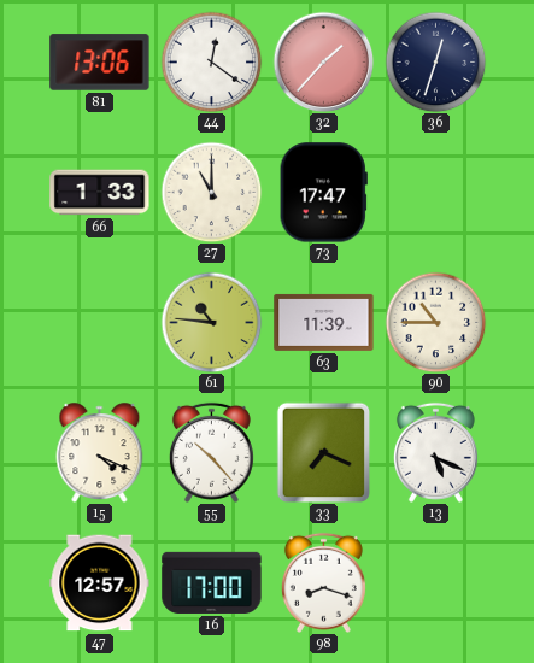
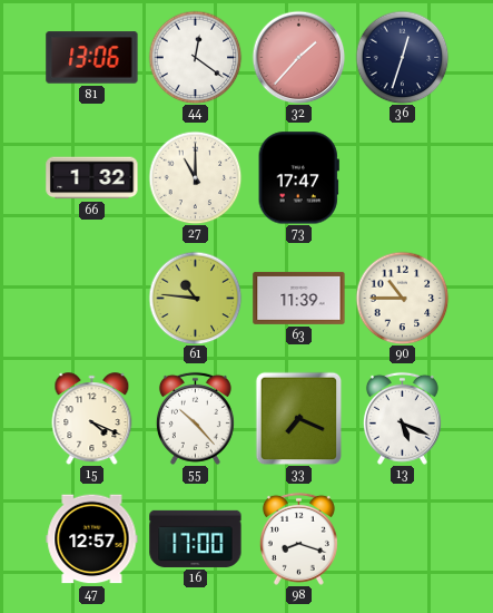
66: 1:33 -> 1:32
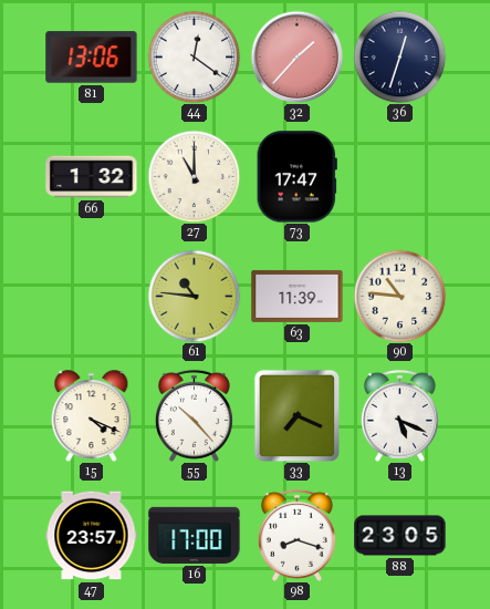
90: 10:45 -> 10:46
47: 12:57 -> 23:57
88: none -> 23:05
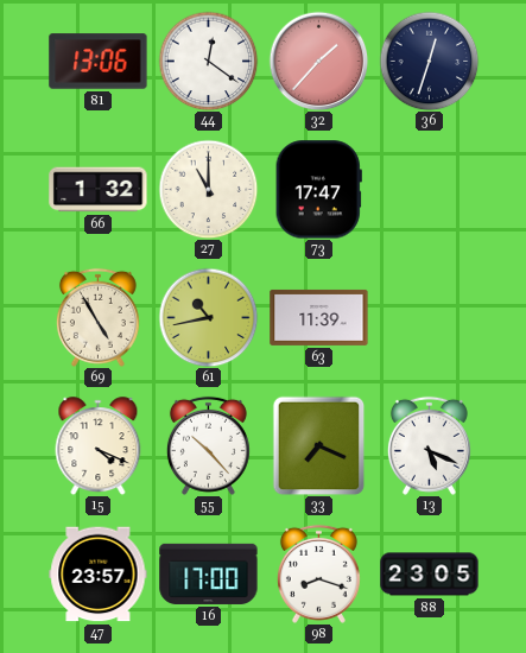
69: none -> 4:55
61: 10:46 -> 10:43
90: 10:46 -> none
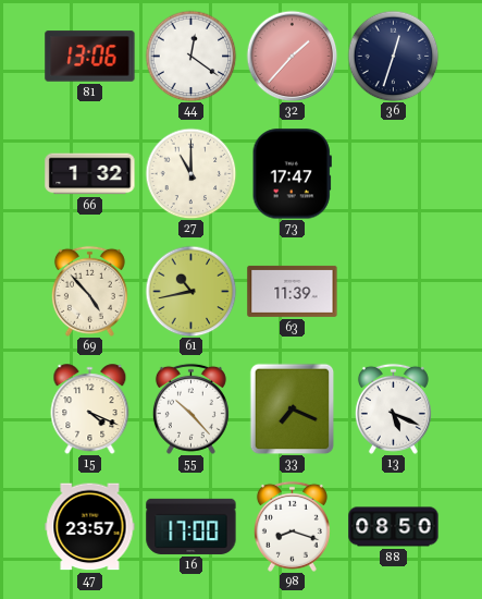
69: 4:55 -> 4:53
88: 23:05 -> 08:50
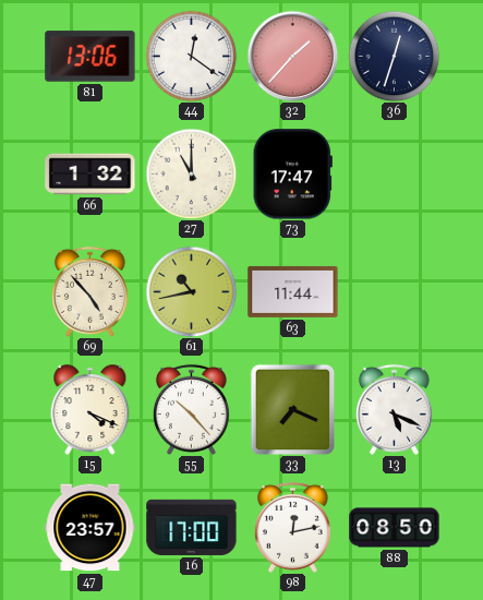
63: 11:39 -> 11:44
98: 8:18 -> 12:13
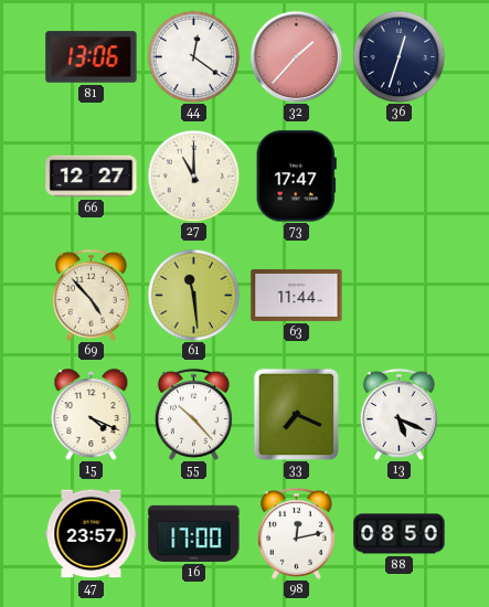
66: 1:32 -> 12:27
61: 10:43 -> 11:29
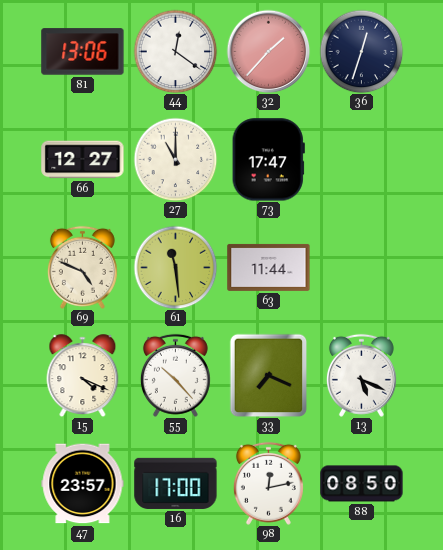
69: 4:53 -> 4:49
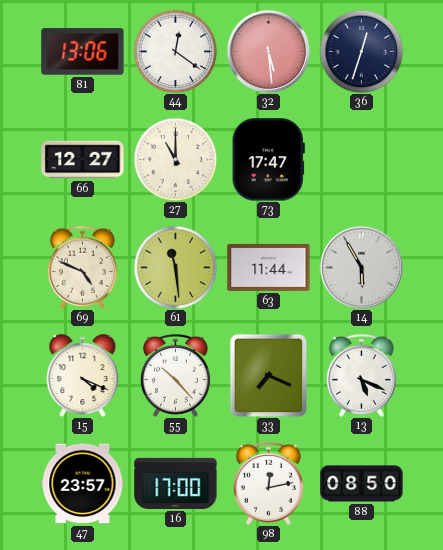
32: 1:37 -> 5:29
14: none -> 5:55
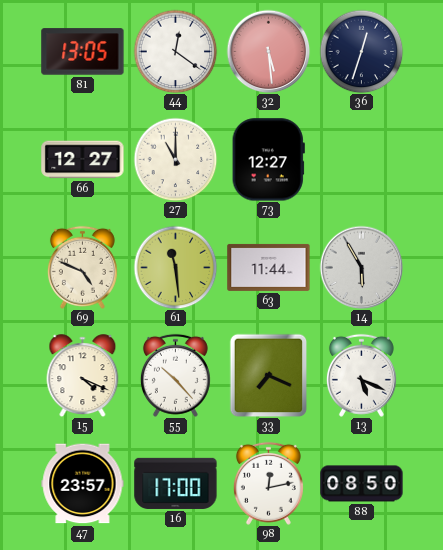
81: 13:06 -> 13:05
73: 17:47 -> 12:27
